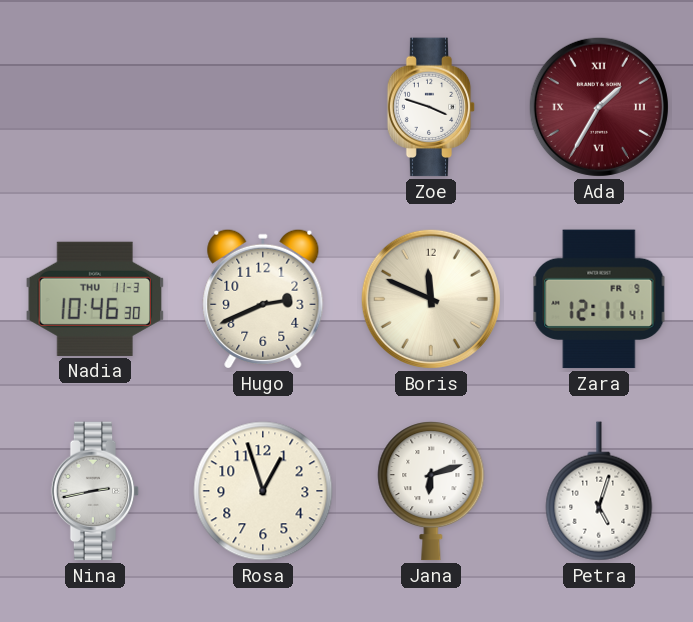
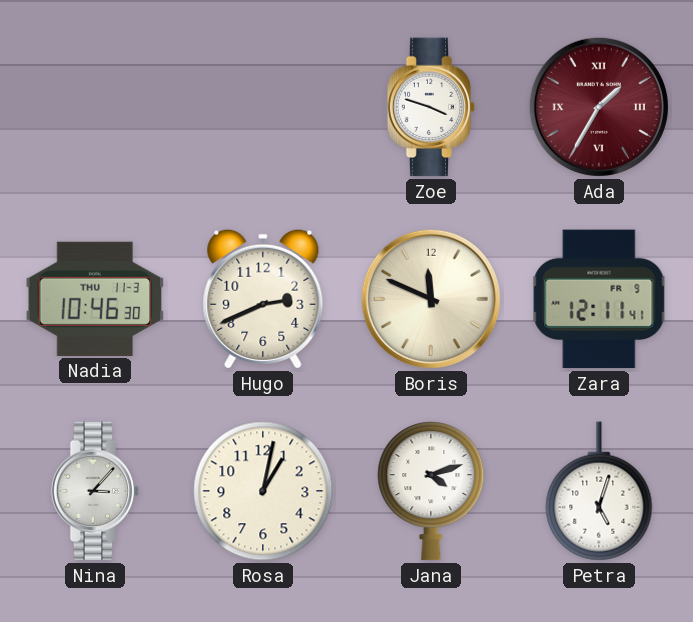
Nina: 2:43 -> 3:07
Rosa: 12:57 -> 1:02
Jana: 6:12 -> 4:12
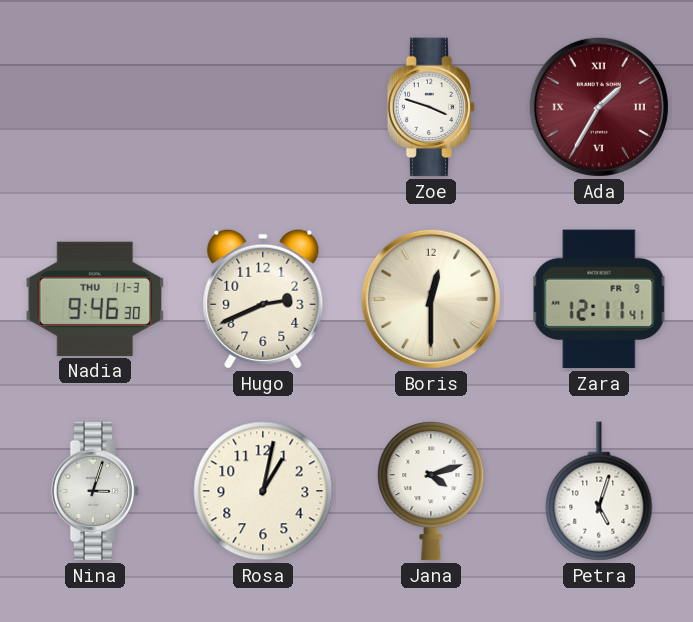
Nadia: 10:46 -> 9:46
Boris: 11:49 -> 12:30
Nina: 3:07 -> 3:03
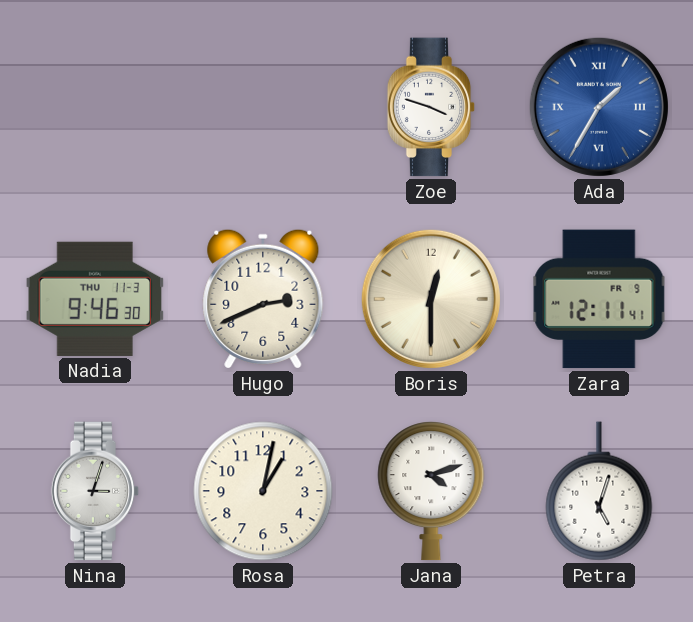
Ada dial: burgundy -> blue
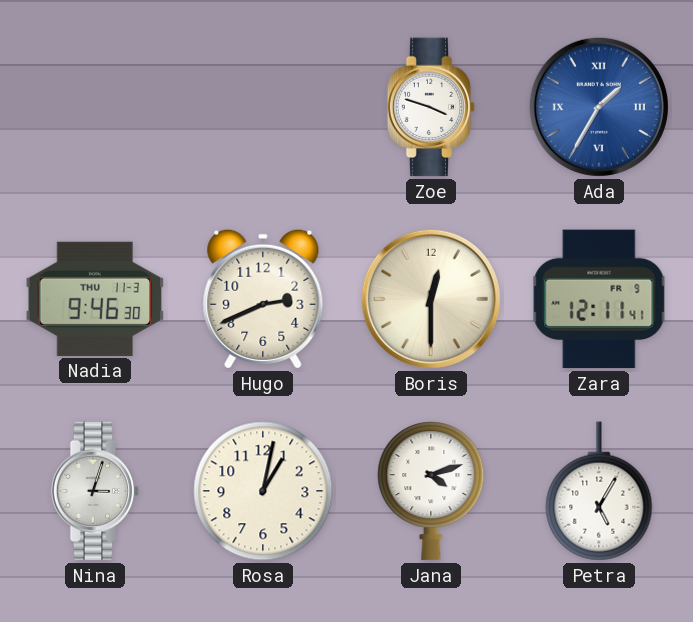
Petra: 5:03 -> 5:05
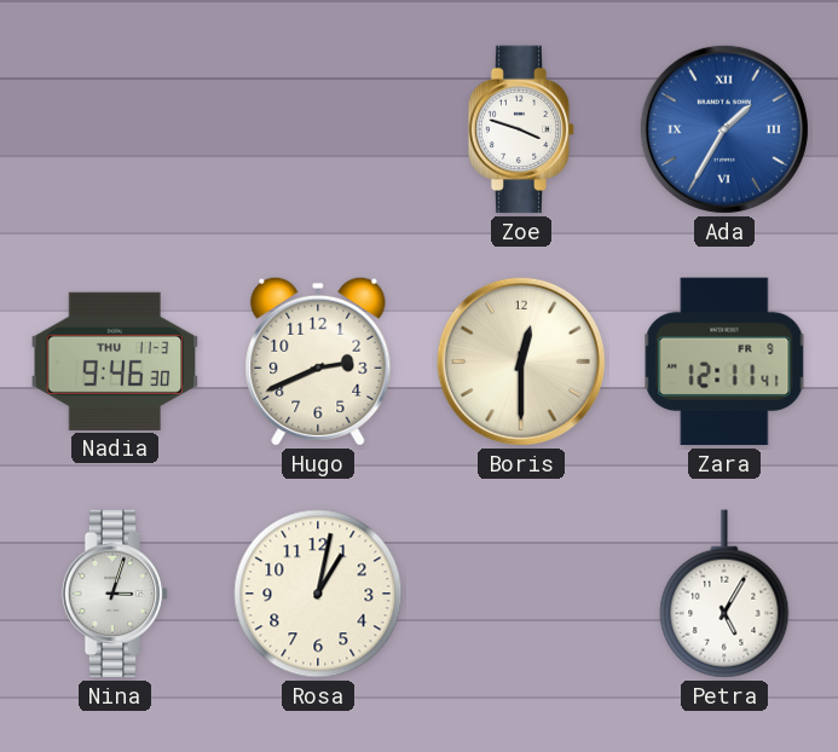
Jana: 4:12 -> none
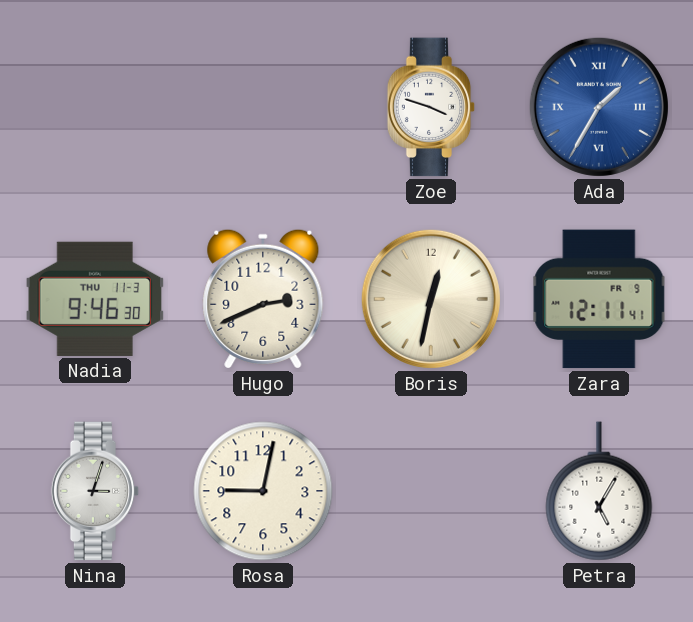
Boris: 12:30 -> 12:32
Rosa: 1:02 -> 9:02
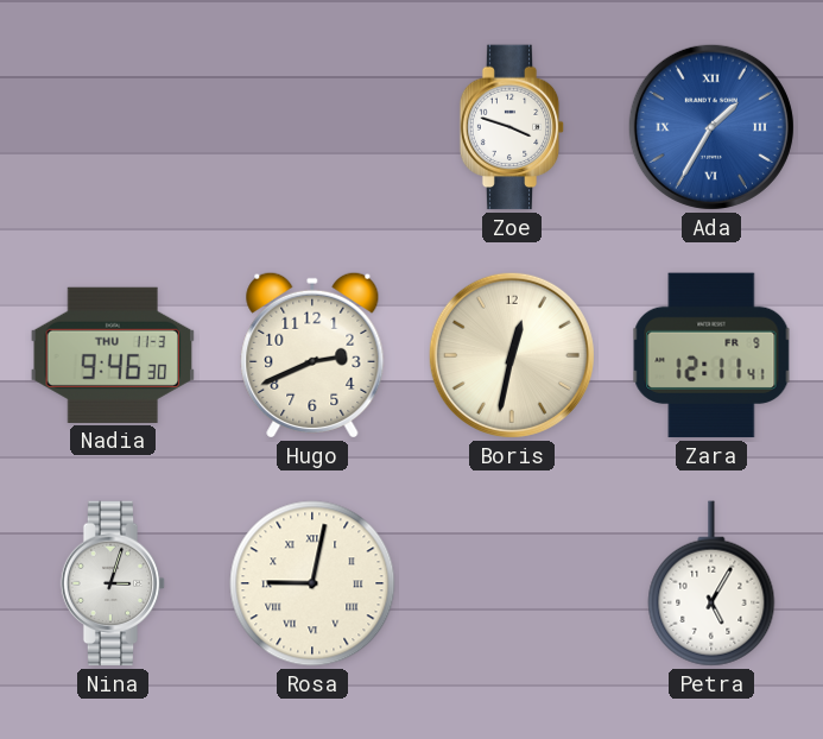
Rosa numerals: Arabic -> Roman
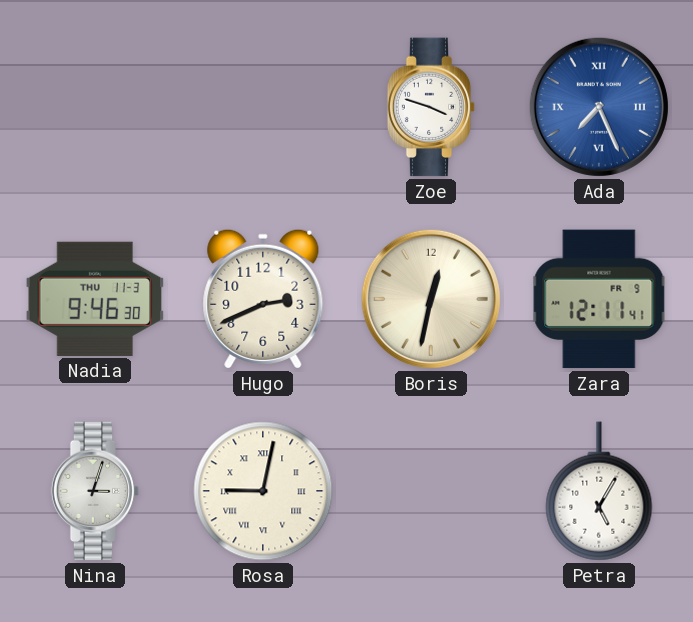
Ada: 1:35 -> 7:26
